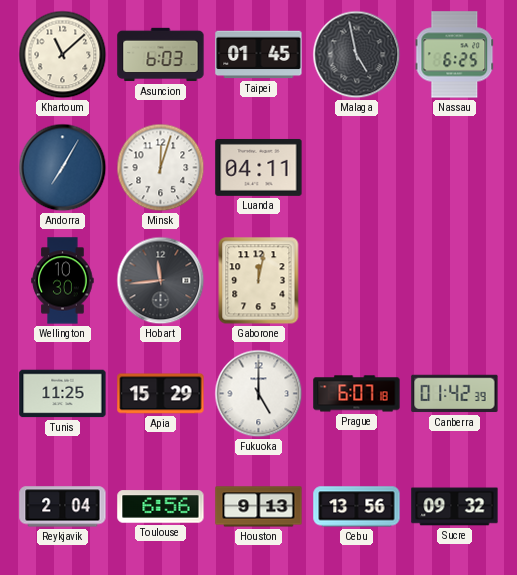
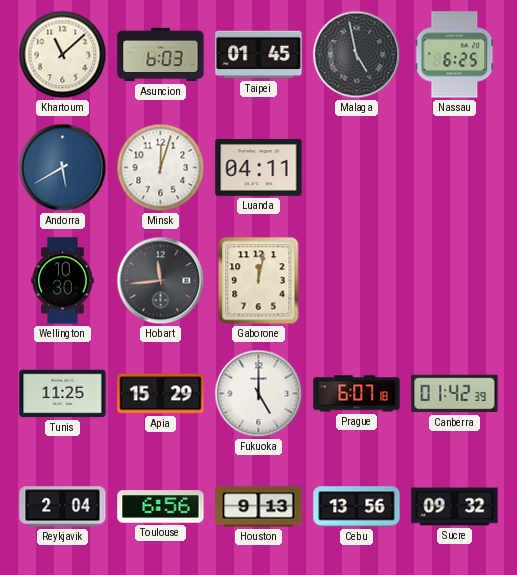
Andorra: 7:05 -> 5:40
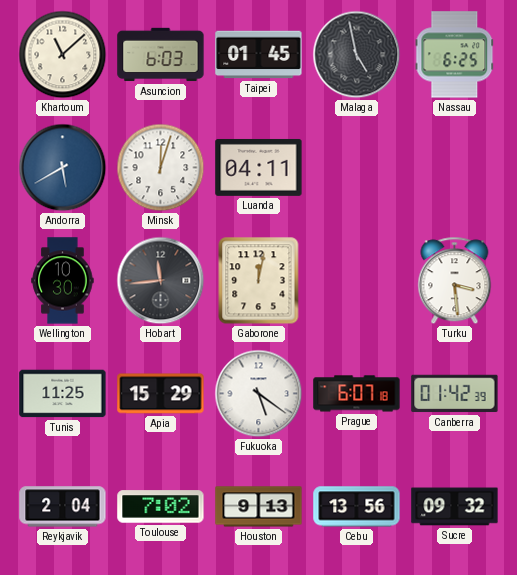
Turku: none -> 3:29
Fukuoka: 5:00 -> 5:21
Toulouse: 6:56 -> 7:02
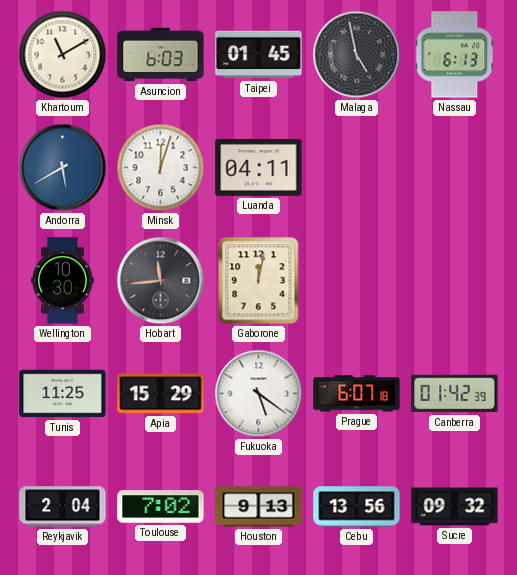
Khartoum: 11:08 -> 11:10
Nassau: 6:25 -> 6:13
Turku: 3:29 -> none
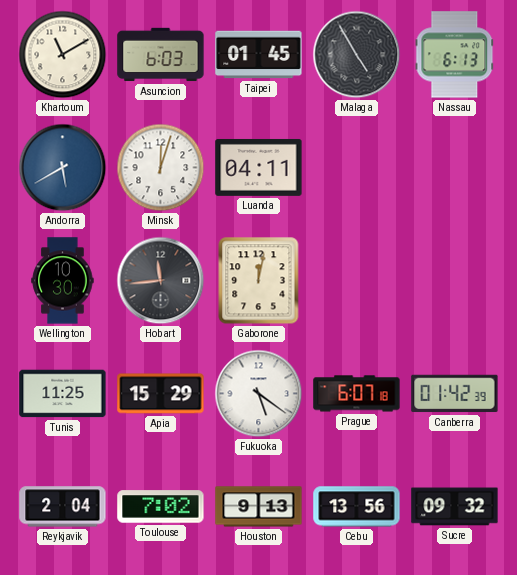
Malaga: 4:58 -> 4:55
